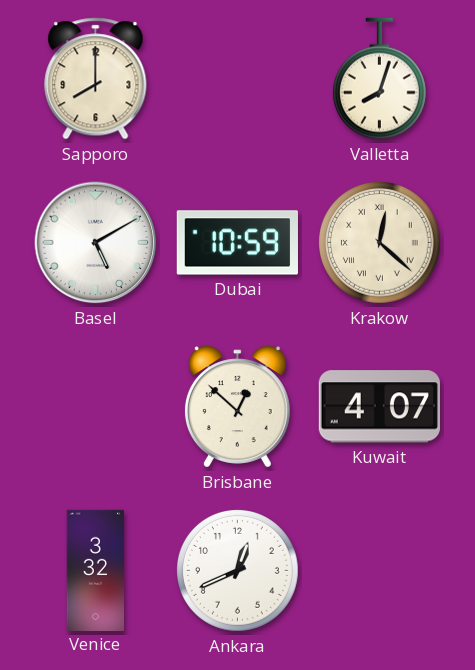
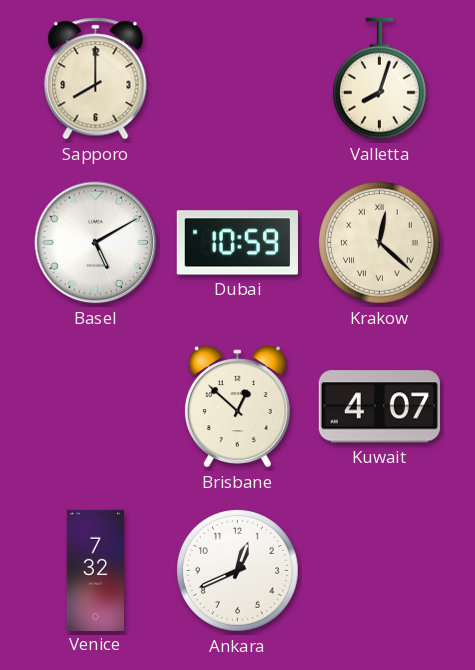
Venice: 3:32 -> 7:32
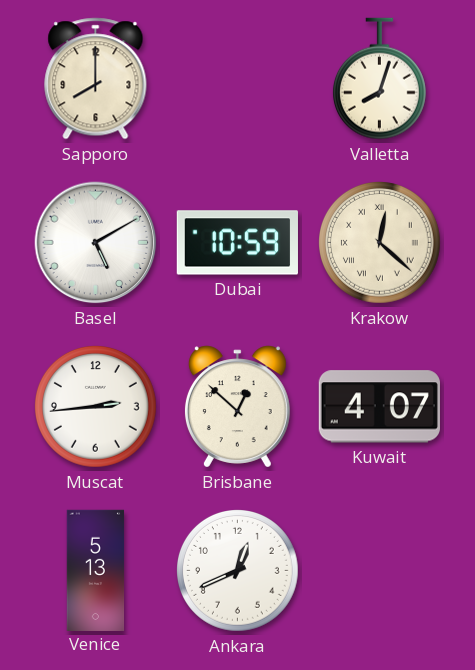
Muscat: none -> 2:44
Venice: 7:32 -> 5:13
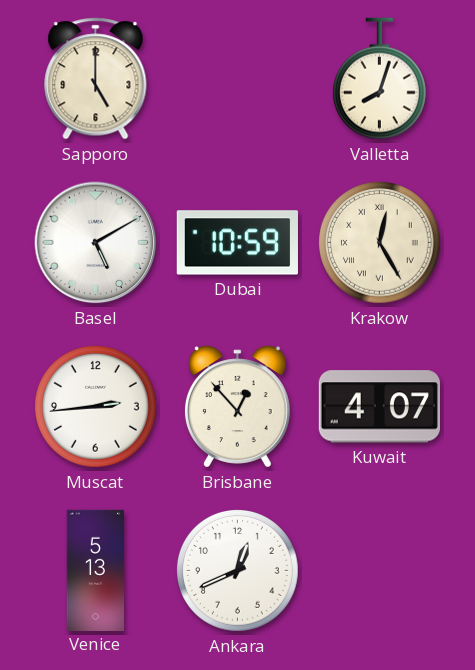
Sapporo: 8:00 -> 5:00
Krakow: 12:22 -> 12:25
Brisbane: 12:52 -> 12:53
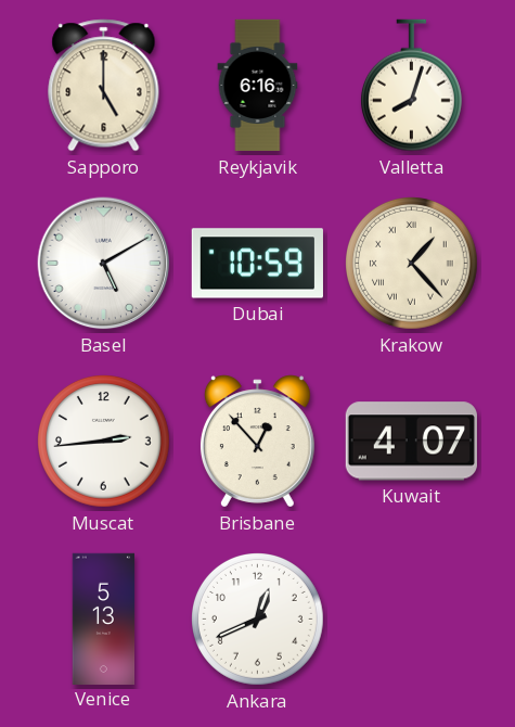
Reykjavik: none -> 6:16
Krakow: 12:25 -> 1:23
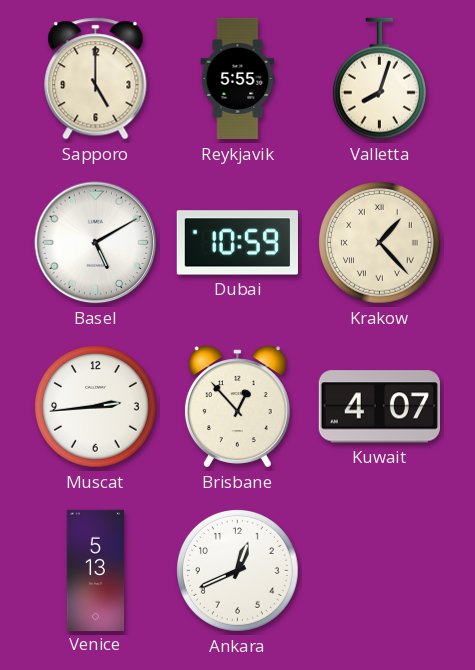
Reykjavik: 6:16 -> 5:55
